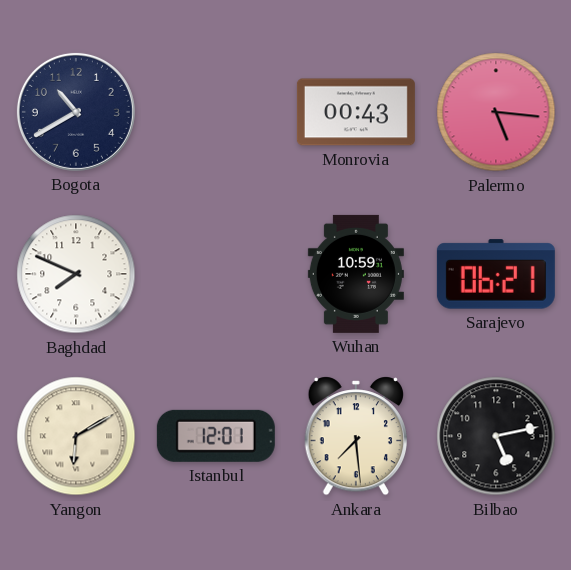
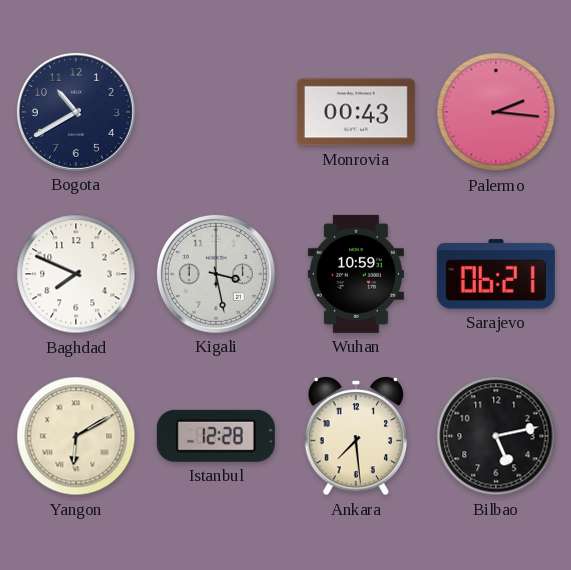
Palermo: 5:16 -> 2:16
Kigali: none -> 3:28
Istanbul: 12:01 -> 12:28
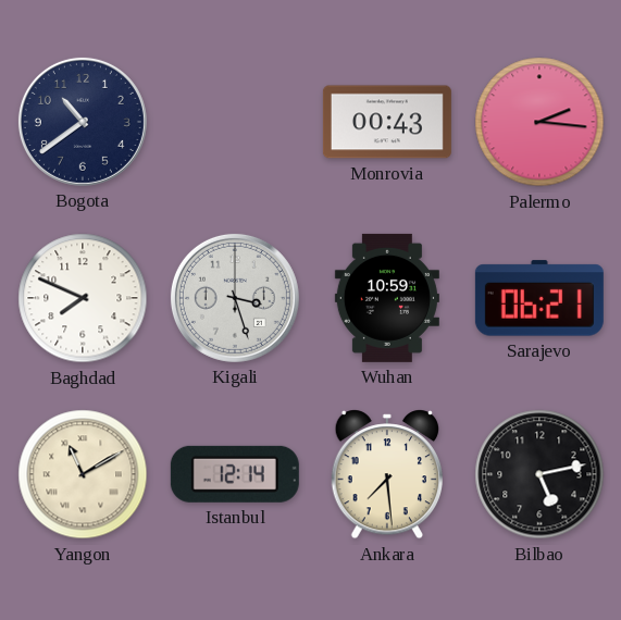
Bogota: 10:40 -> 10:39
Kigali: 3:28 -> 3:27
Yangon: 6:10 -> 11:10
Istanbul: 12:28 -> 12:14
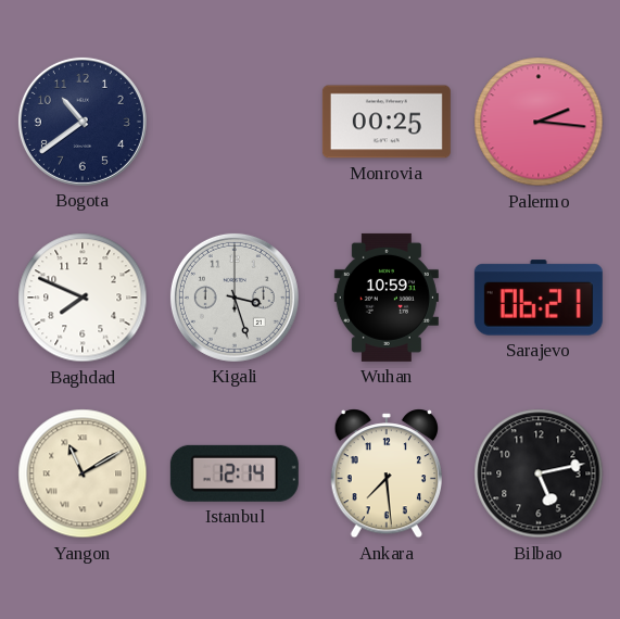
Monrovia: 00:43 -> 00:25
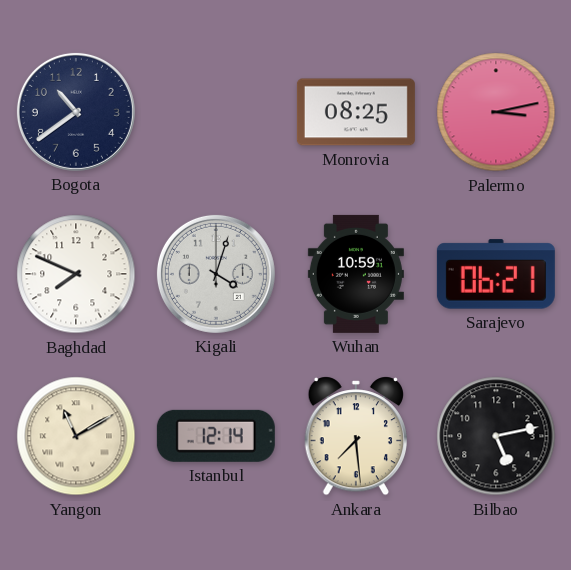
Monrovia: 00:25 -> 08:25
Palermo: 2:16 -> 3:13
Kigali: 3:27 -> 4:03
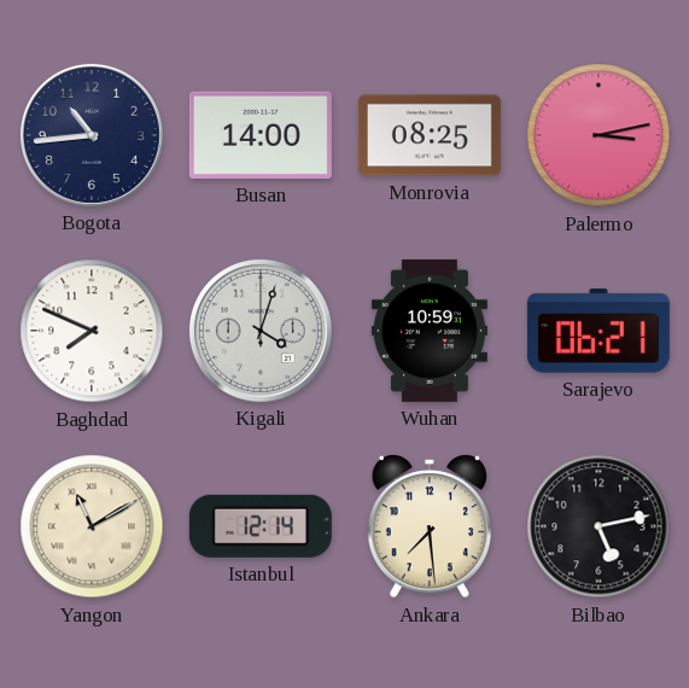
Bogota: 10:39 -> 10:44
Busan: none -> 14:00
